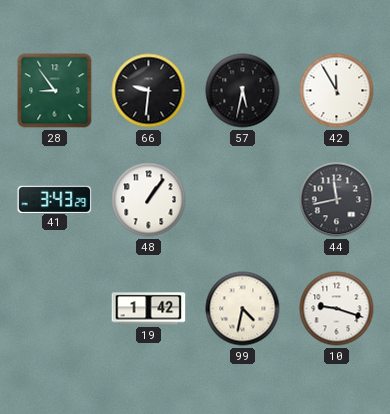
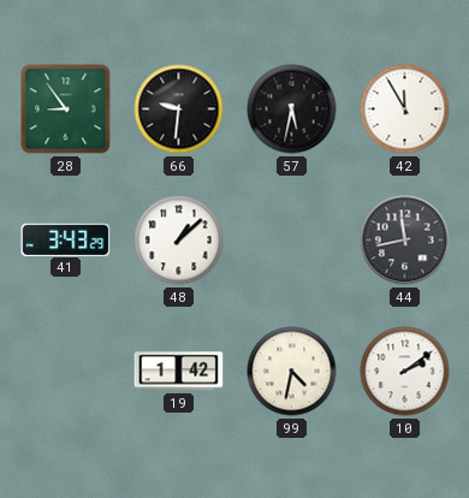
48: 1:06 -> 1:08
10: 9:18 -> 2:09
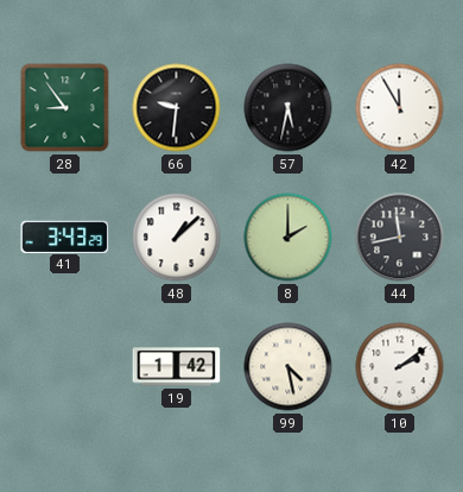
8: none -> 2:00
99: 4:32 -> 4:28
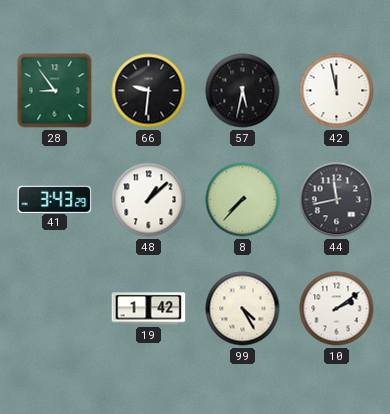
42: 11:55 -> 11:58
8: 2:00 -> 7:37
99: 4:28 -> 4:25
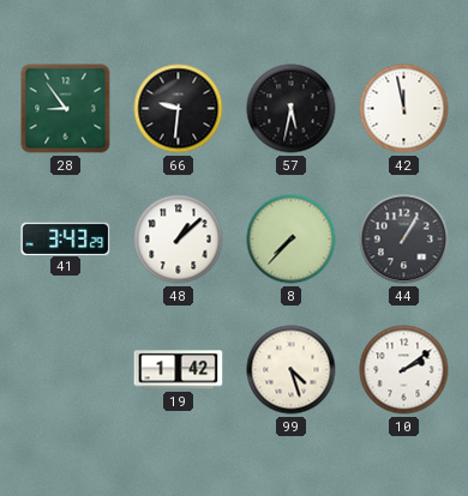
44: 11:43 -> 1:05
99: 4:25 -> 4:27
